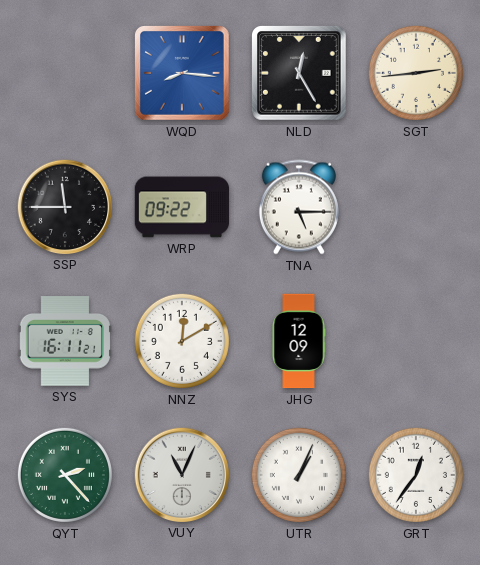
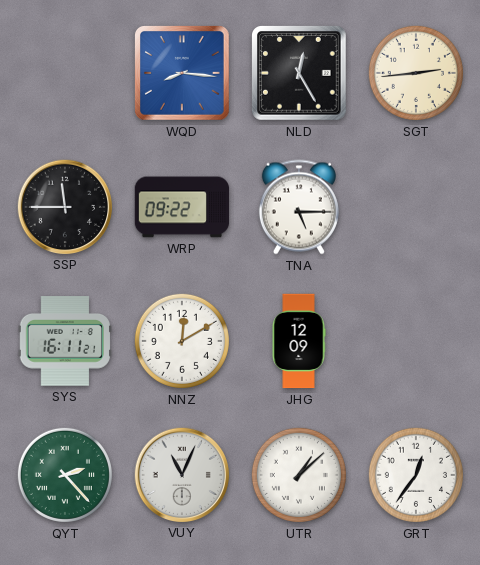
UTR: 1:04 -> 1:08
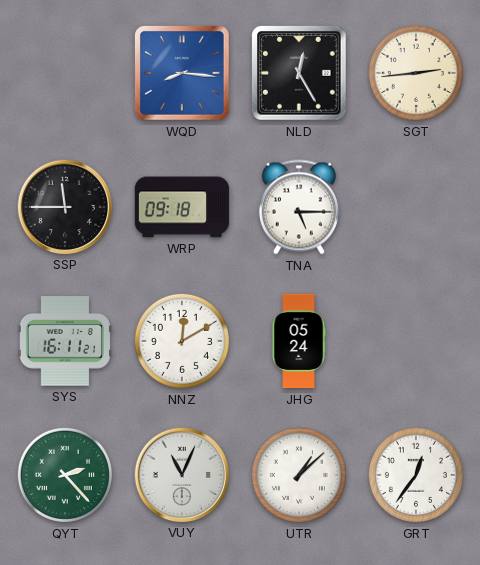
WRP: 09:22 -> 09:18
JHG: 12:09 -> 05:24
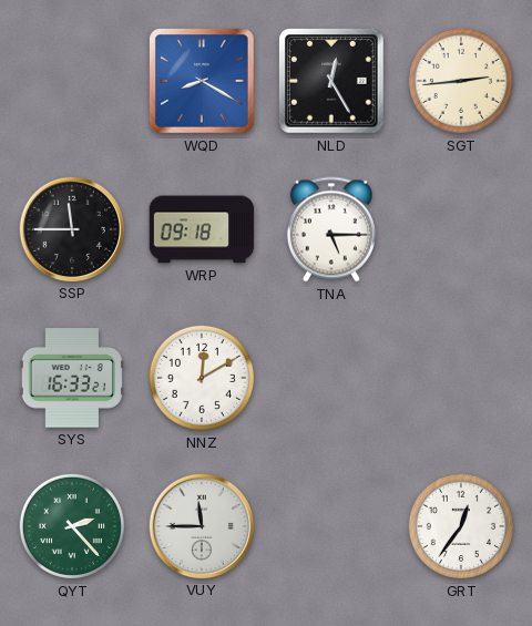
WQD: 8:16 -> 8:20
SYS: 16:11 -> 16:33
JHG: 05:24 -> none
VUY: 11:04 -> 11:45
UTR: 1:08 -> none
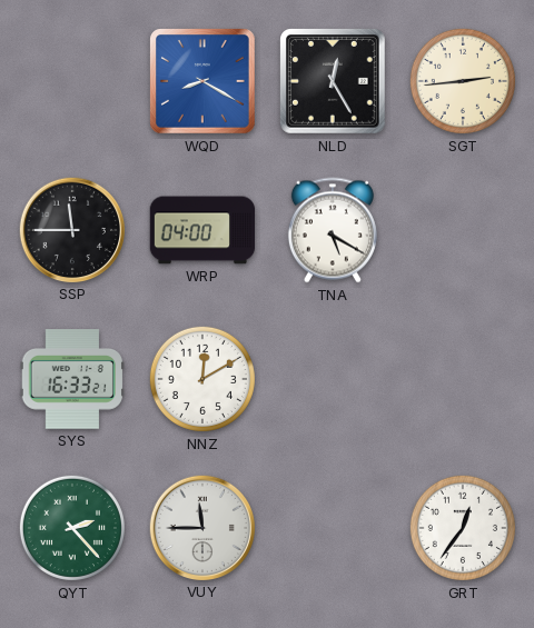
WRP: 09:18 -> 04:00
TNA: 5:15 -> 5:20
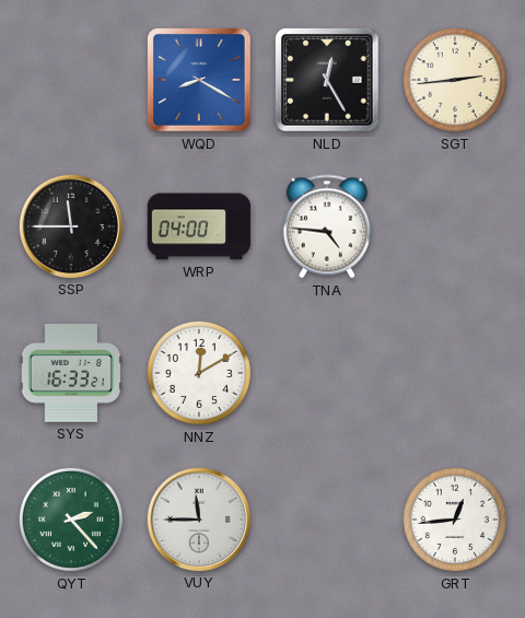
TNA: 5:20 -> 4:46
GRT: 12:36 -> 12:44
